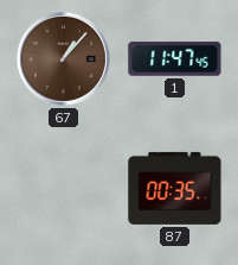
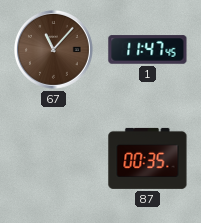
67: 1:07 -> 11:07
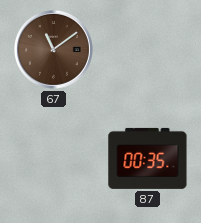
67: 11:07 -> 11:09
1: 11:47 -> none
